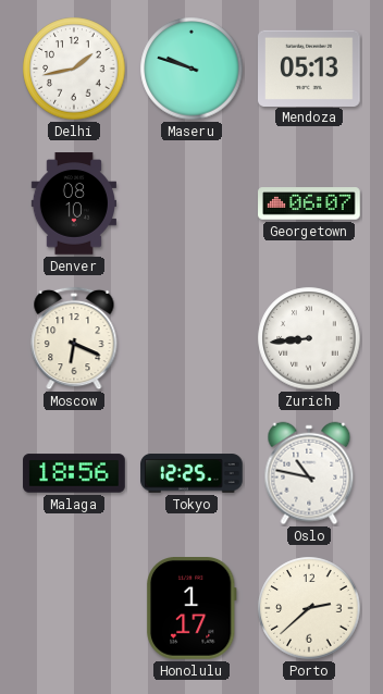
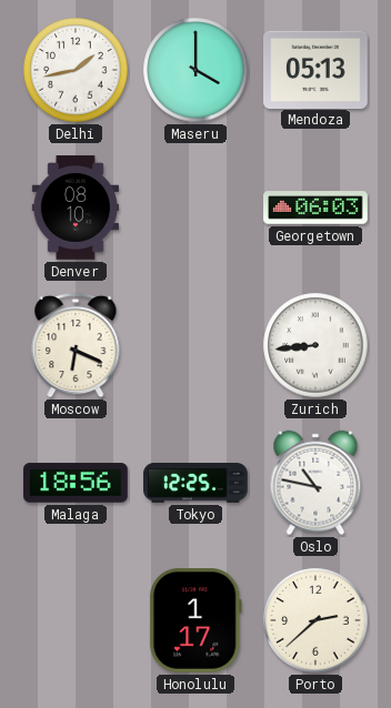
Maseru: 9:48 -> 4:00
Georgetown: 06:07 -> 06:03
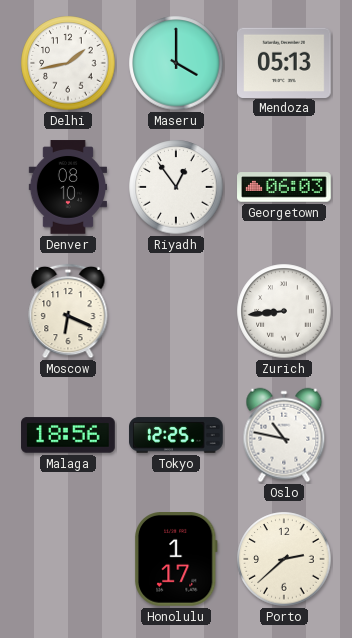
Riyadh: none -> 12:54
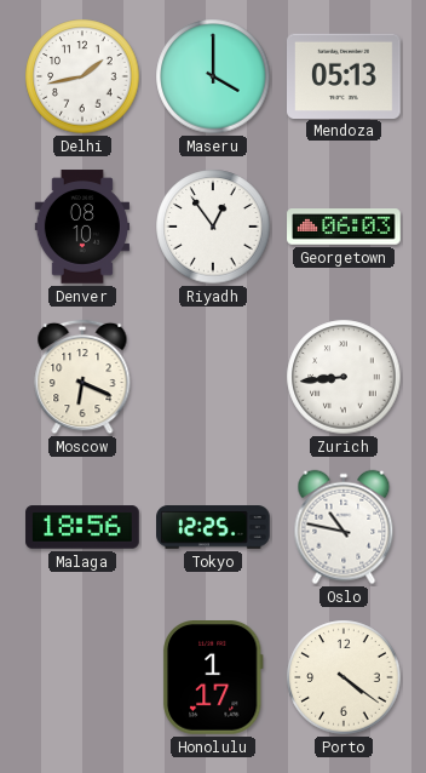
Porto: 2:38 -> 4:21
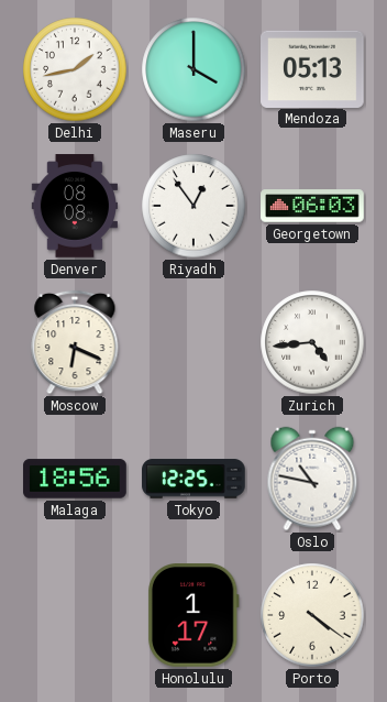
Denver: 08:10 -> 08:08
Zurich: 8:44 -> 4:44
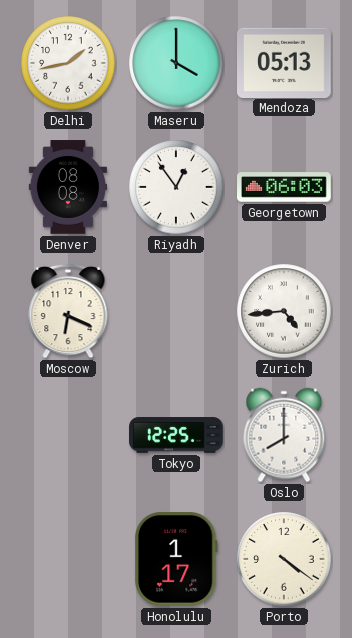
Malaga: 18:56 -> none
Oslo: 10:47 -> 8:00
